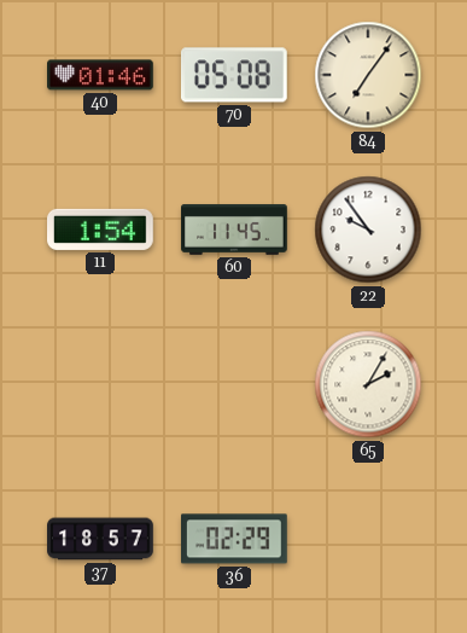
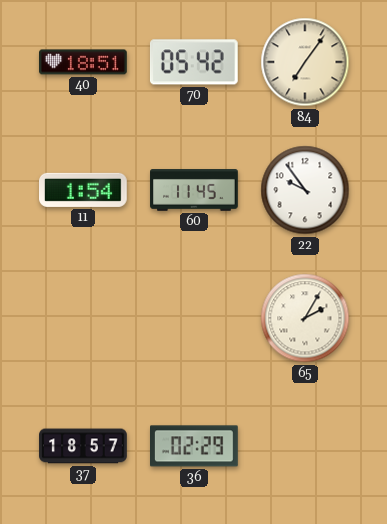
40: 01:46 -> 18:51
70: 05:08 -> 05:42
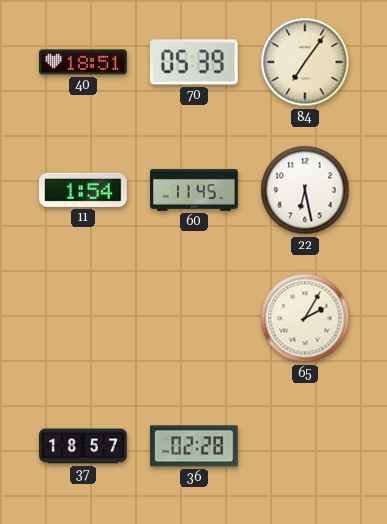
70: 05:42 -> 05:39
22: 9:54 -> 6:28
36: 02:29 -> 02:28
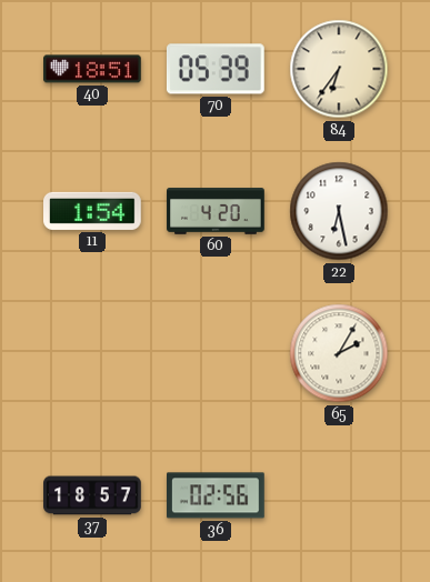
84: 7:06 -> 6:36
60: 11:45 -> 4:20
36: 02:28 -> 02:56
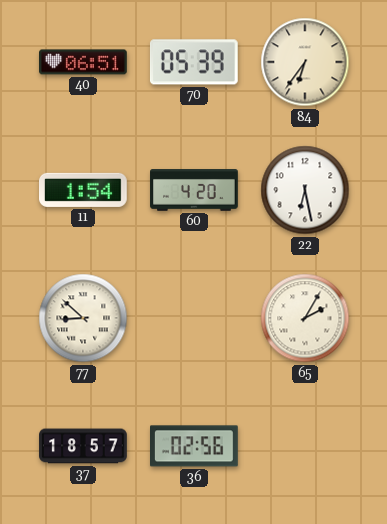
40: 18:51 -> 06:51
77: none -> 8:52
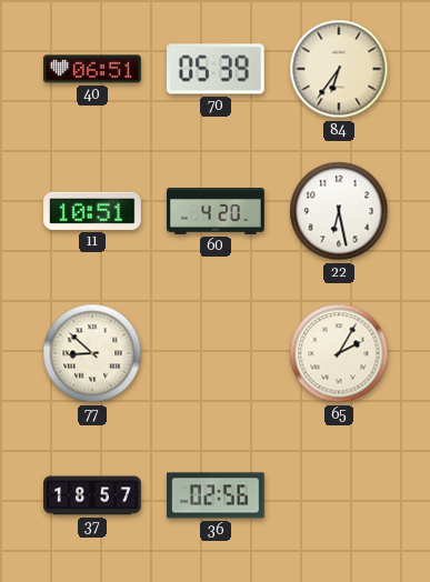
11: 1:54 -> 10:51
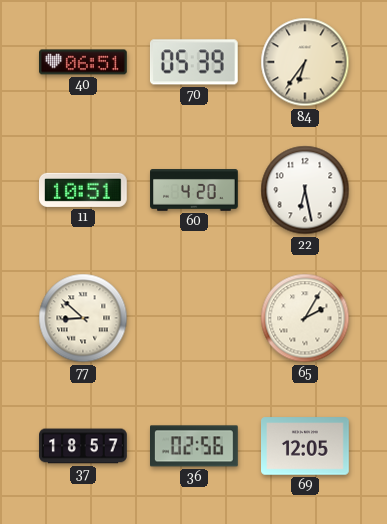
69: none -> 12:05
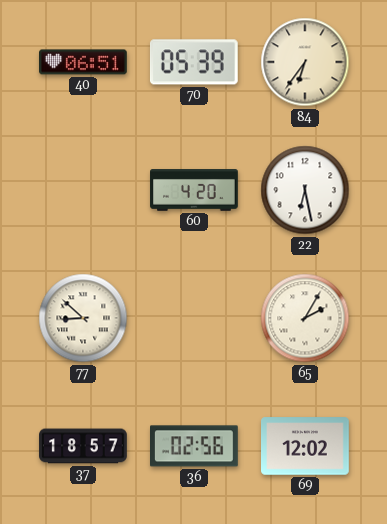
11: 10:51 -> none
69: 12:05 -> 12:02
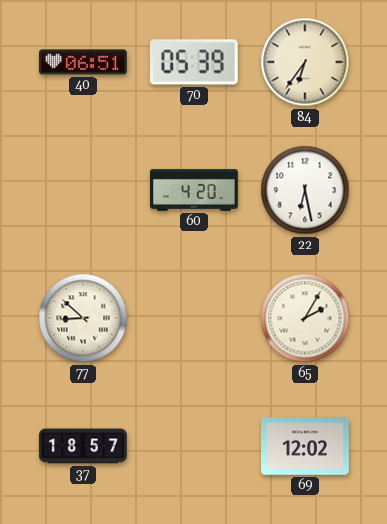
36: 02:56 -> none
